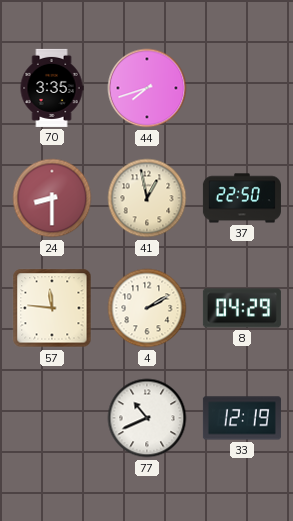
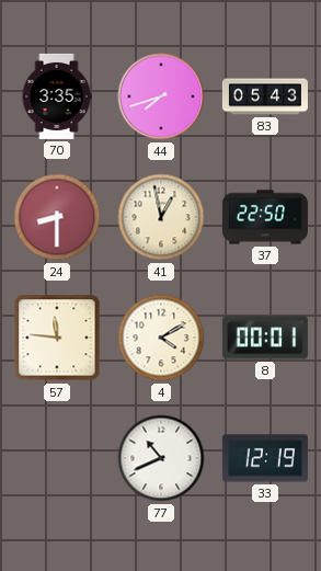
83: none -> 05:43
4: 2:10 -> 4:10
8: 04:29 -> 00:01
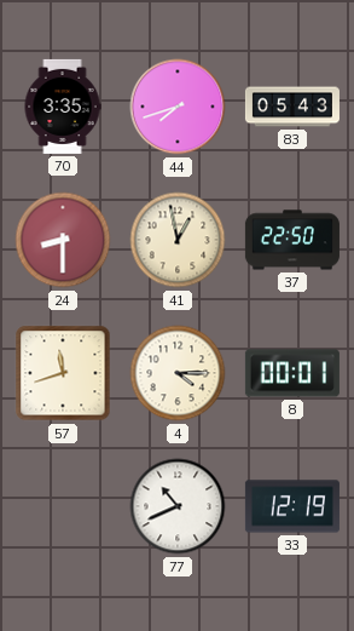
57: 11:46 -> 11:42
4: 4:10 -> 4:15
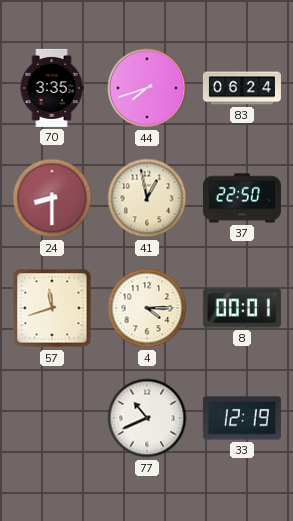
83: 05:43 -> 06:24
